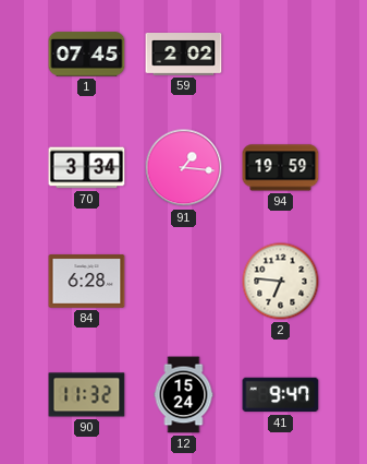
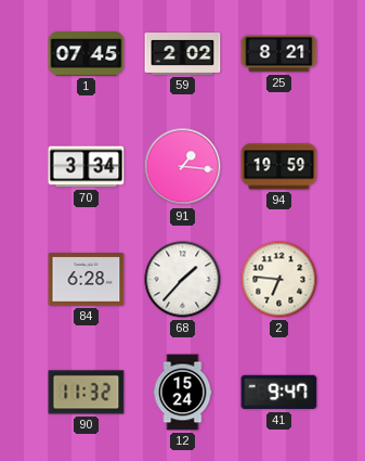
25: none -> 8:21
68: none -> 1:37
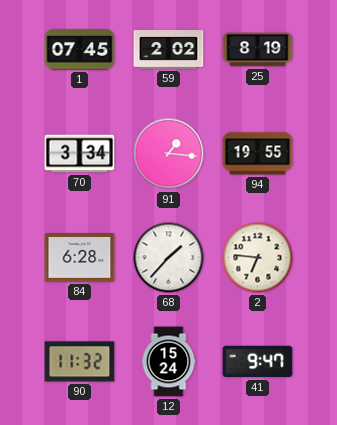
25: 8:21 -> 8:19
94: 19:59 -> 19:55
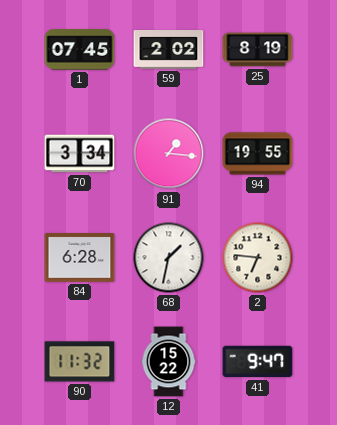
68: 1:37 -> 1:32
12: 15:24 -> 15:22
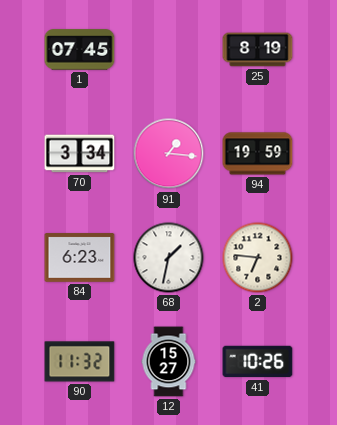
59: 2:02 -> none
94: 19:55 -> 19:59
84: 6:28 -> 6:23
12: 15:22 -> 15:27
41: 9:47 -> 10:26
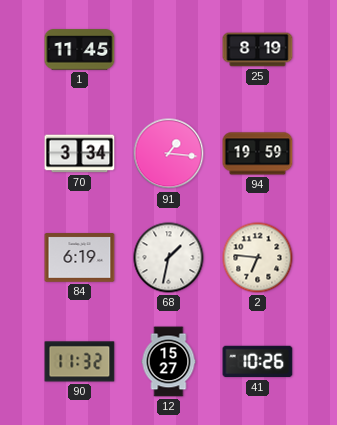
1: 07:45 -> 11:45
84: 6:23 -> 6:19
